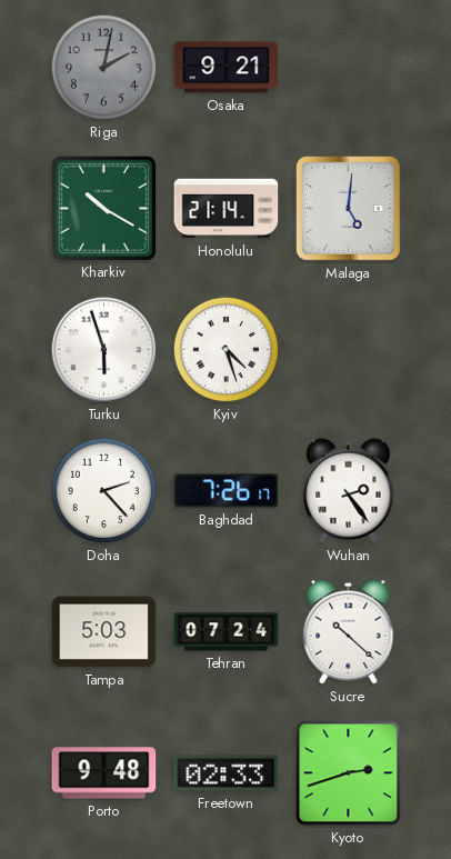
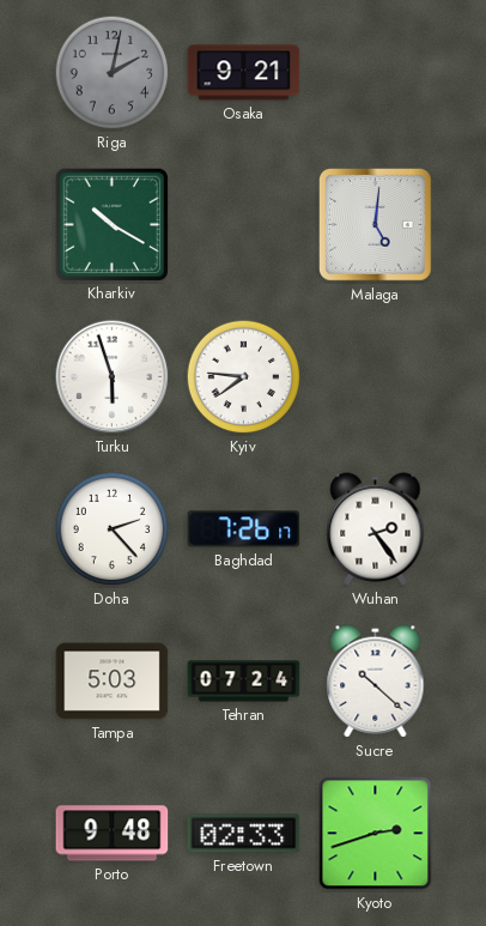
Honolulu: 21:14 -> none
Kyiv: 4:27 -> 7:46
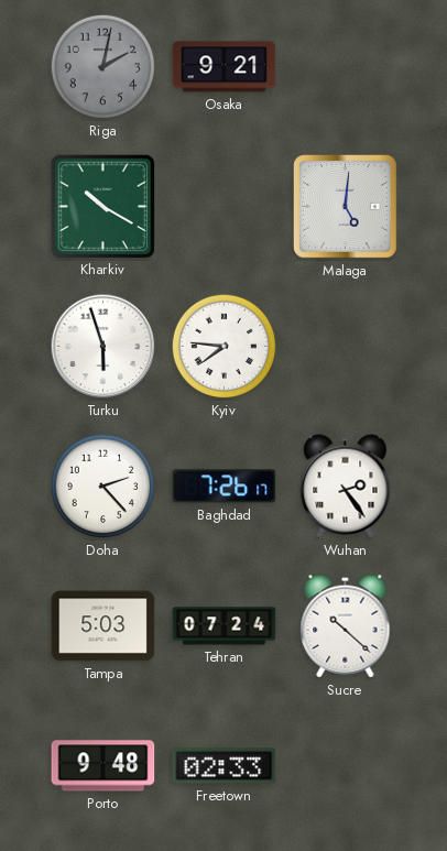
Kyoto: 2:42 -> none
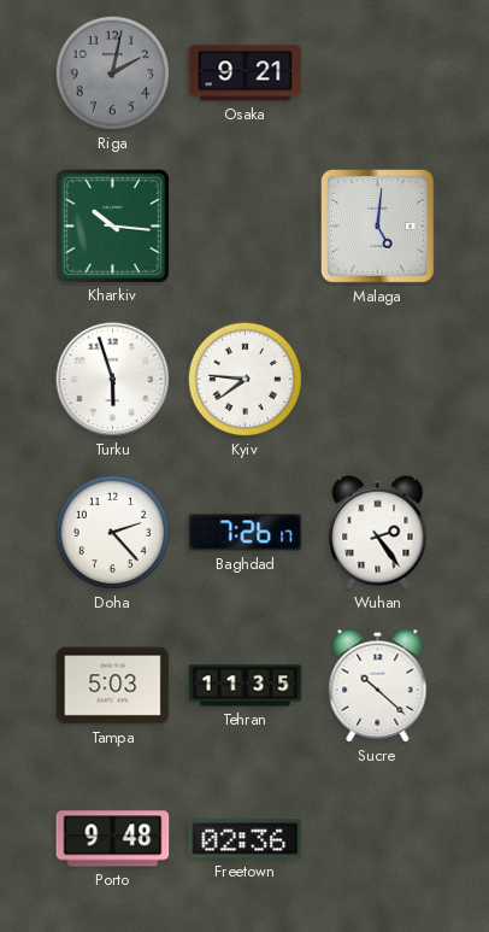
Kharkiv: 10:20 -> 10:16
Tehran: 07:24 -> 11:35
Freetown: 02:33 -> 02:36
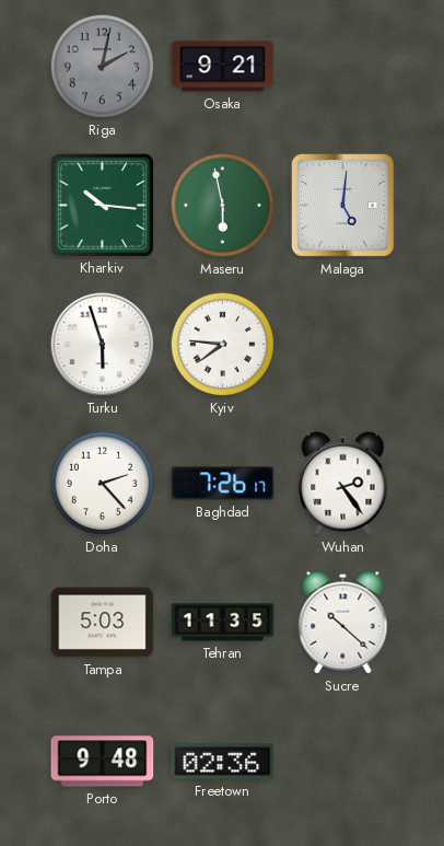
Maseru: none -> 5:58
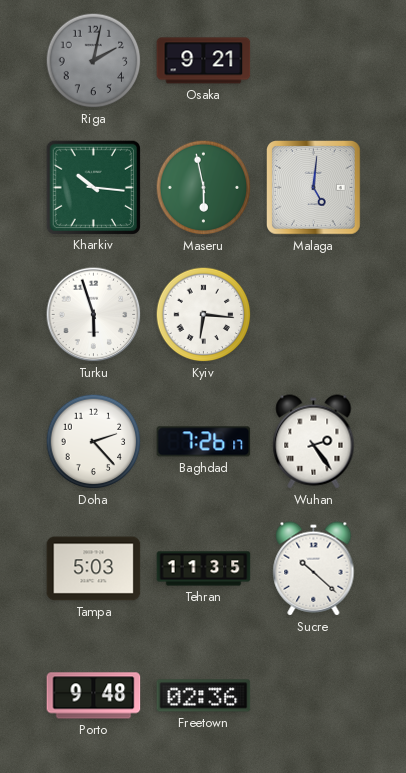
Kyiv: 7:46 -> 6:16
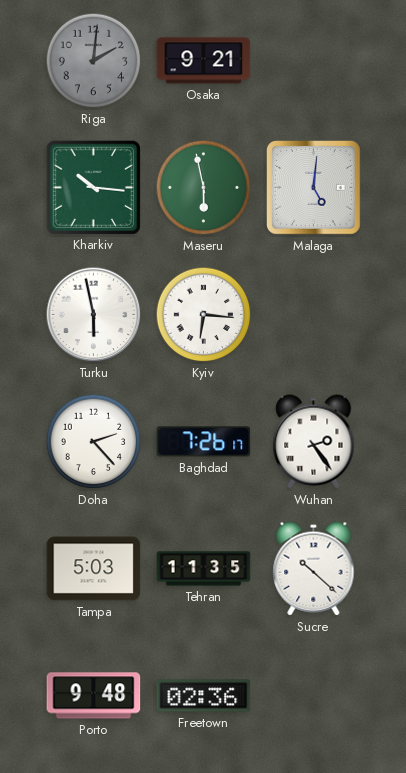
Riga: 2:02 -> 2:01
Turku: 5:57 -> 5:58
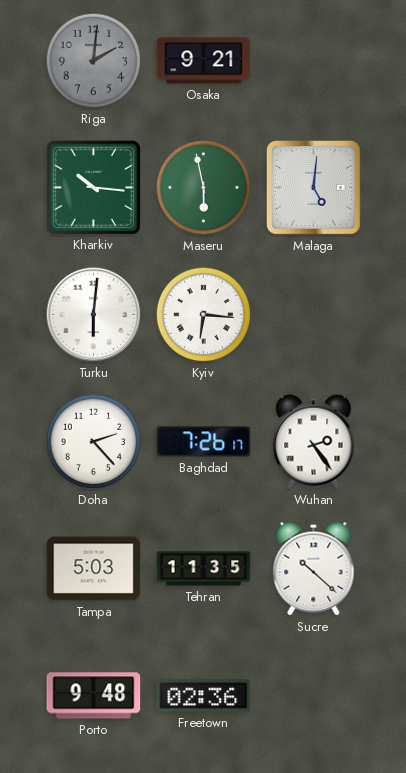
Turku: 5:58 -> 6:01
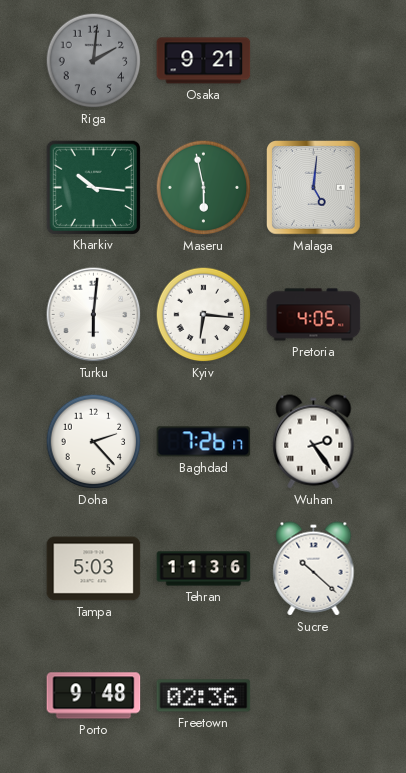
Pretoria: none -> 4:05
Tehran: 11:35 -> 11:36
